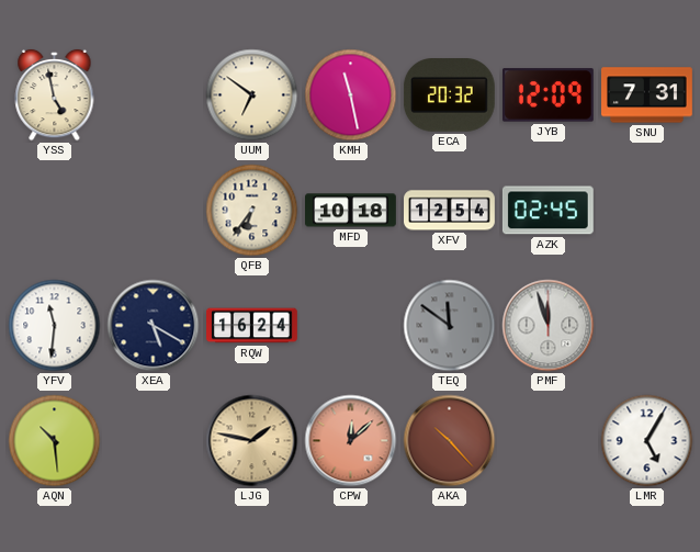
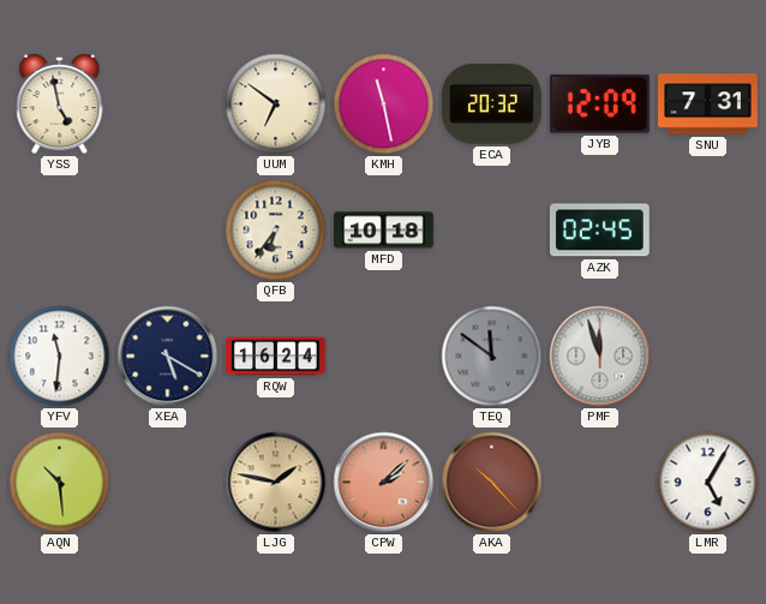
XFV: 12:54 -> none
CPW: 12:08 -> 2:08
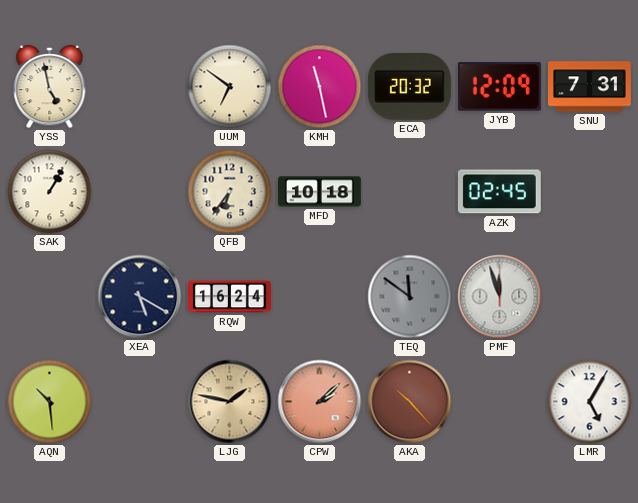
SAK: none -> 1:05
YFV: 11:31 -> none
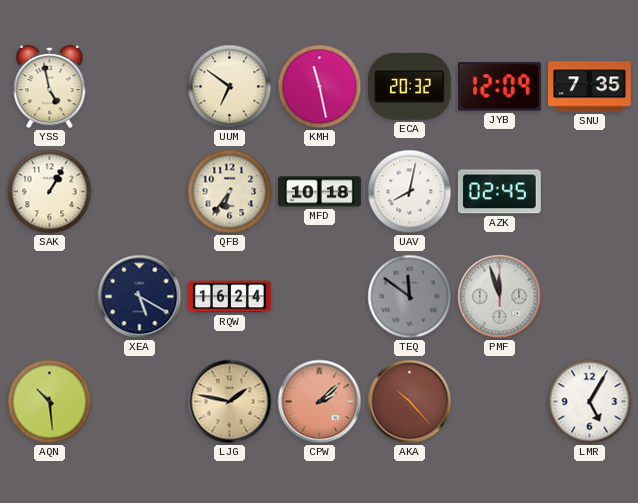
SNU: 7:31 -> 7:35
UAV: none -> 8:02
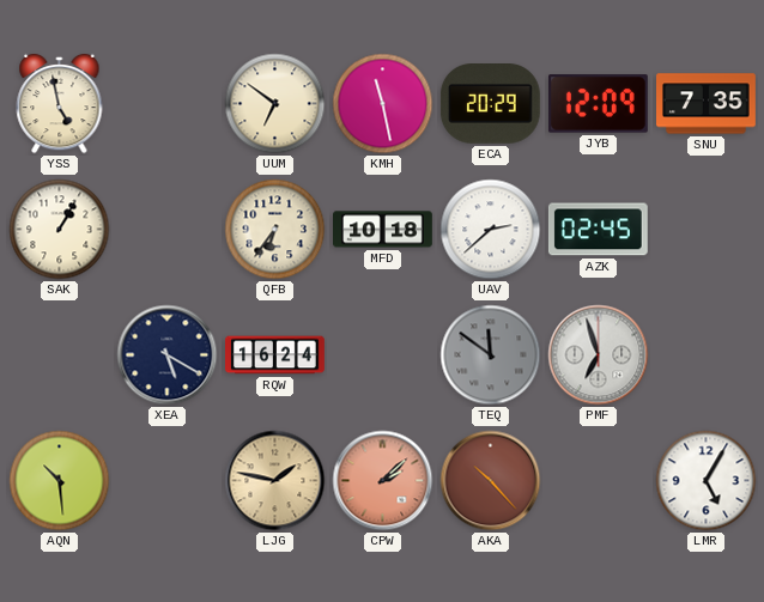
ECA: 20:32 -> 20:29
UAV: 8:02 -> 2:38
PMF: 11:57 -> 6:57
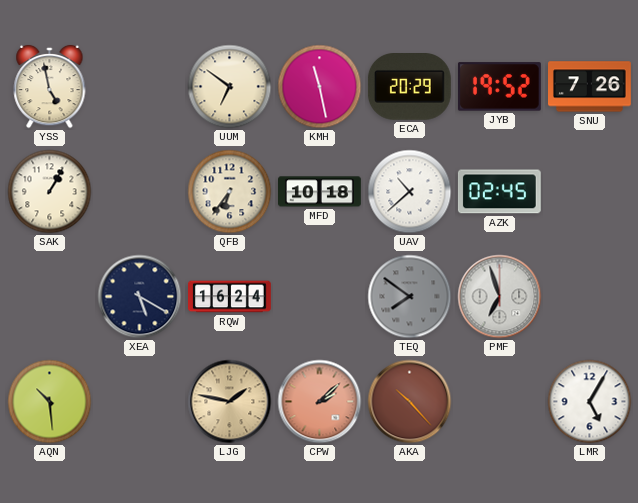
JYB: 12:09 -> 19:52
SNU: 7:35 -> 7:26
UAV: 2:38 -> 10:38
TEQ: 11:51 -> 7:51
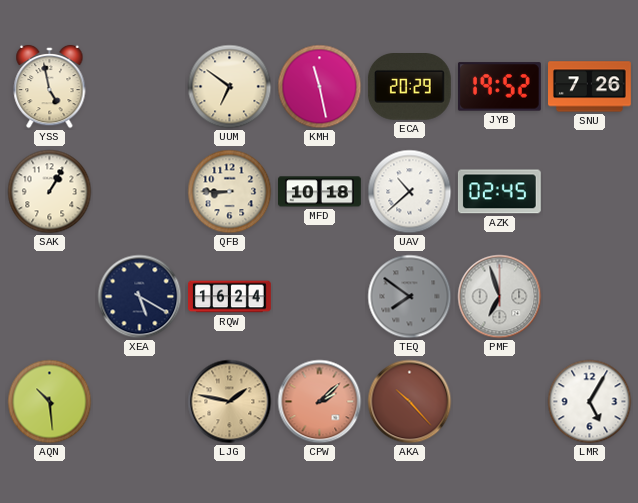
QFB: 6:36 -> 8:45
